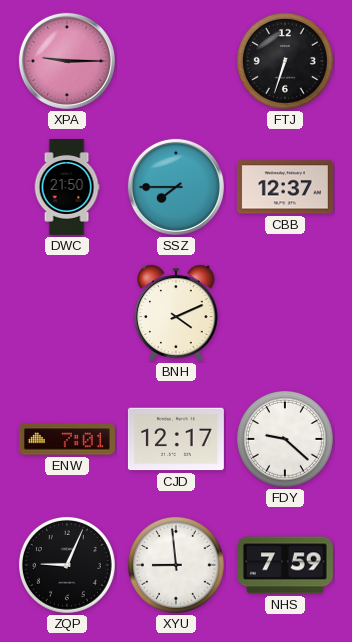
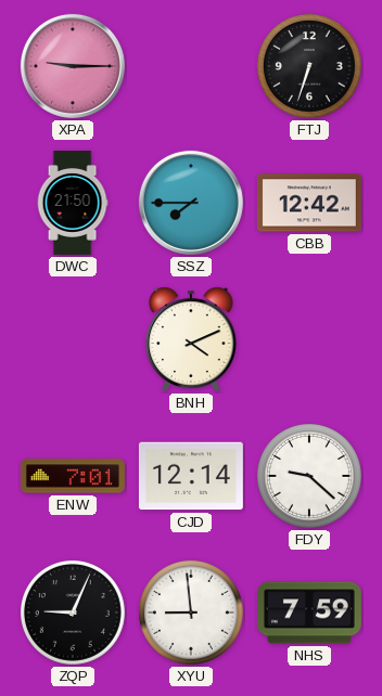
CBB: 12:37 -> 12:42
CJD: 12:17 -> 12:14
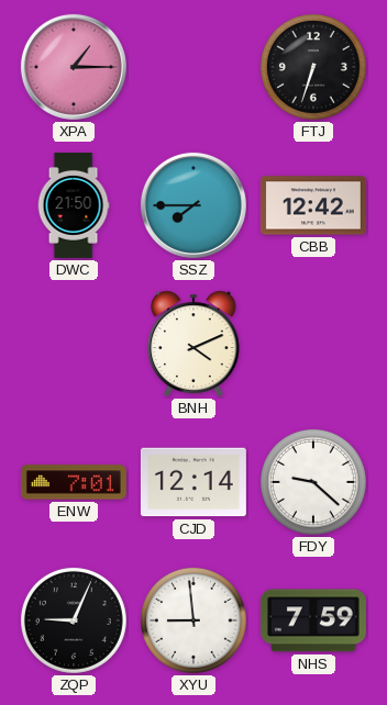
XPA: 9:15 -> 1:15
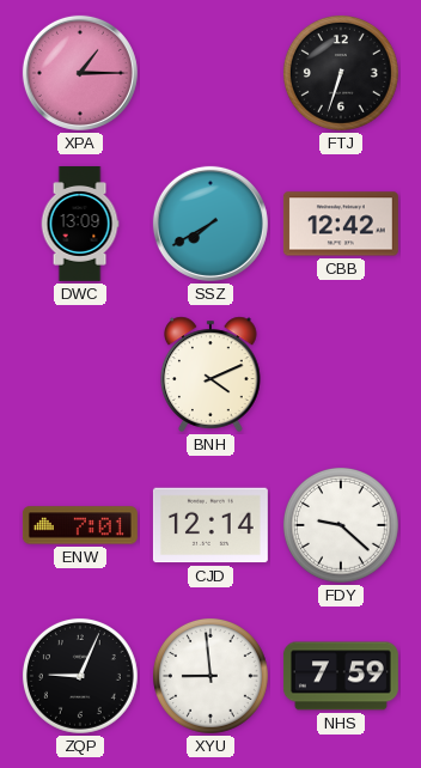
DWC: 21:50 -> 13:09
SSZ: 7:45 -> 7:40
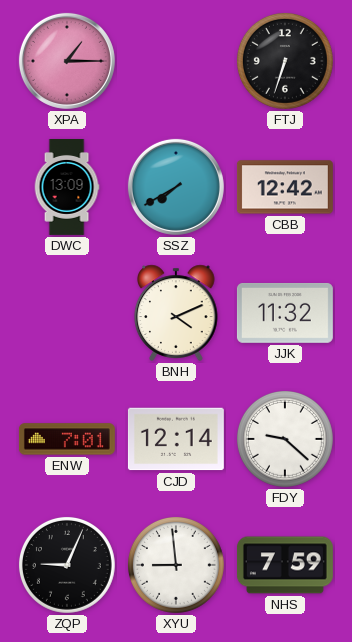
JJK: none -> 11:32
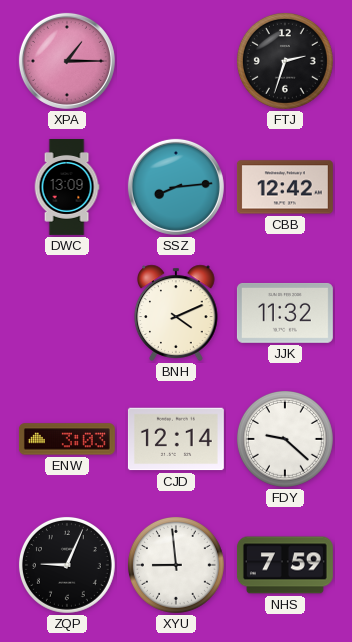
FTJ: 6:33 -> 2:33
SSZ: 7:40 -> 8:14
ENW: 7:01 -> 3:03
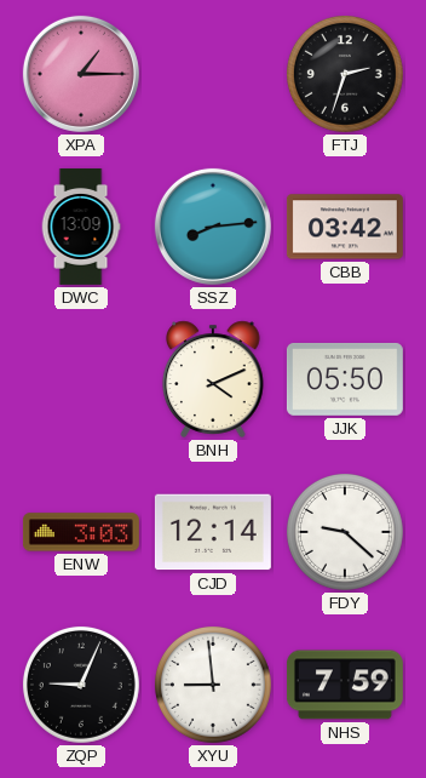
CBB: 12:42 -> 03:42
JJK: 11:32 -> 05:50
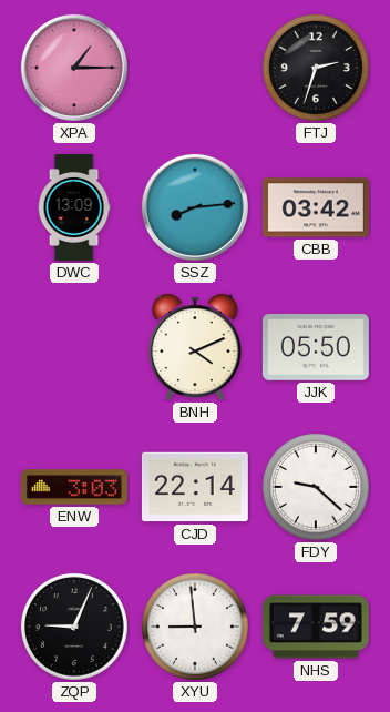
CJD: 12:14 -> 22:14
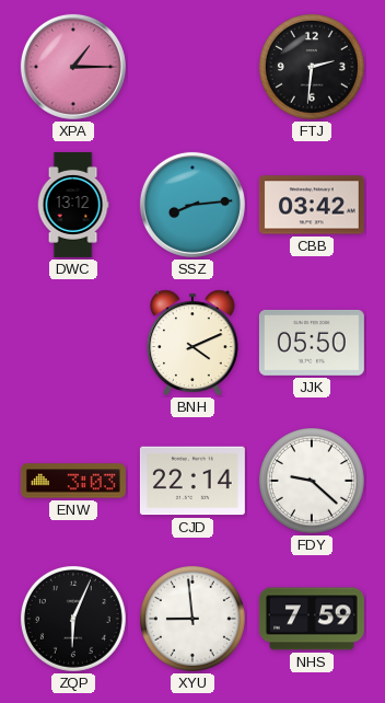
FTJ: 2:33 -> 2:31
DWC: 13:09 -> 13:12
ZQP: 9:04 -> 6:04
